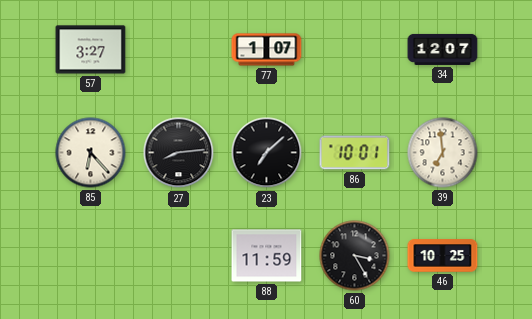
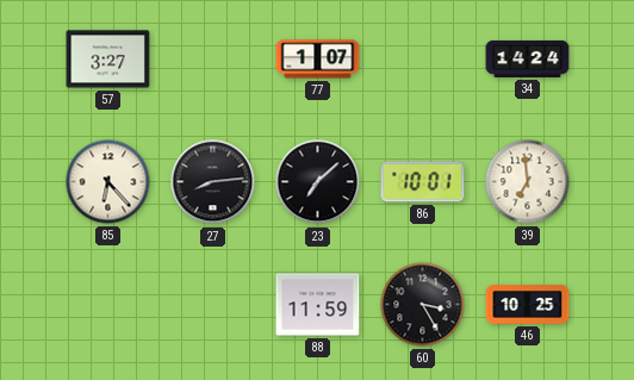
34: 12:07 -> 14:24
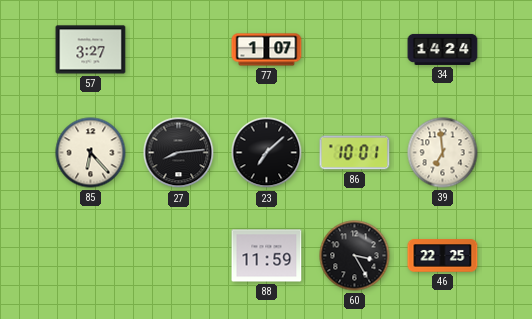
46: 10:25 -> 22:25
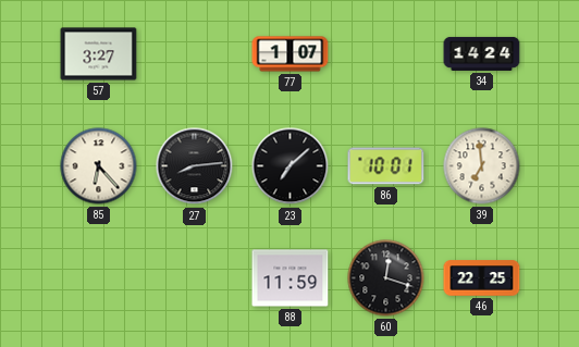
60: 3:25 -> 12:18
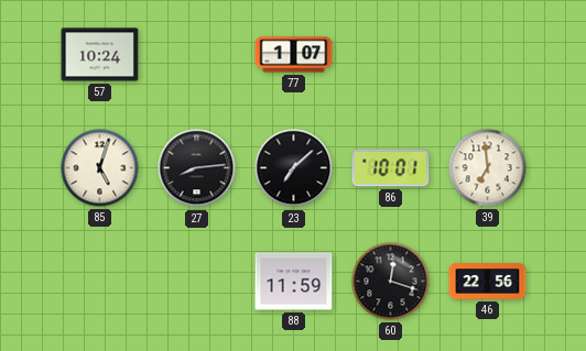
57: 3:27 -> 10:24
34: 14:24 -> none
85: 6:23 -> 5:03
46: 22:25 -> 22:56
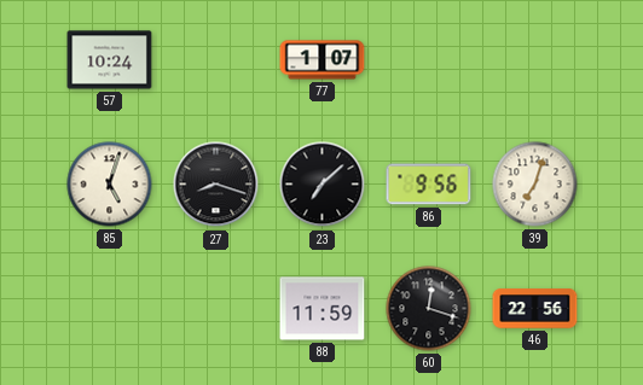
27: 8:14 -> 8:18
86: 10:01 -> 9:56
39: 6:59 -> 7:03
